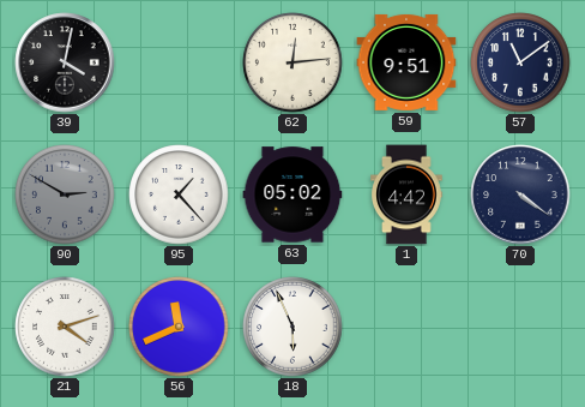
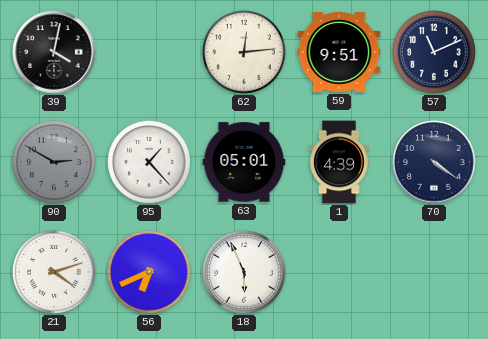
57: 11:09 -> 11:11
63: 05:02 -> 05:01
1: 4:42 -> 4:39
56: 11:41 -> 6:41
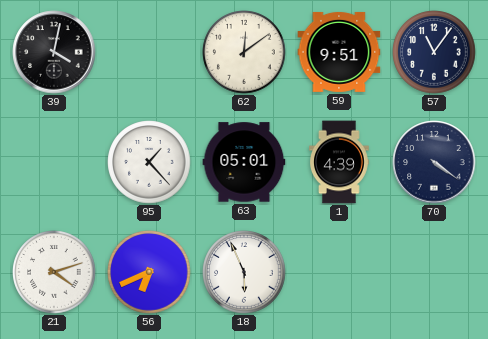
62: 12:14 -> 12:09
57: 11:11 -> 11:06
90: 2:50 -> none
